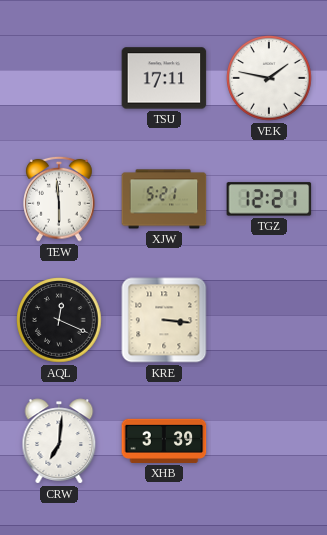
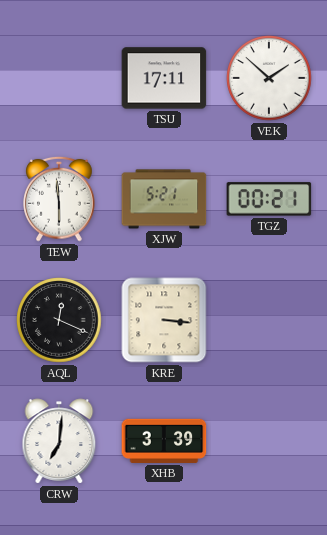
VEK: 1:47 -> 1:52
TGZ: 12:21 -> 00:21
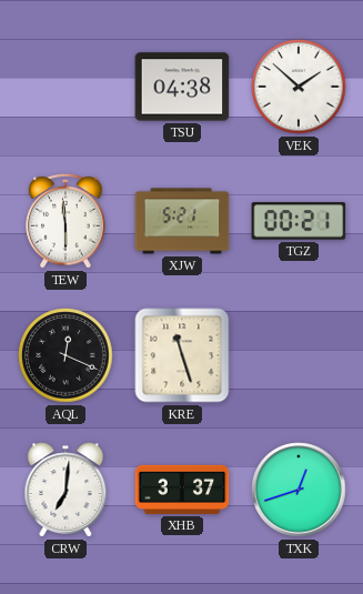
TSU: 17:11 -> 04:38
KRE: 3:16 -> 11:27
XHB: 3:39 -> 3:37
TXK: none -> 12:42
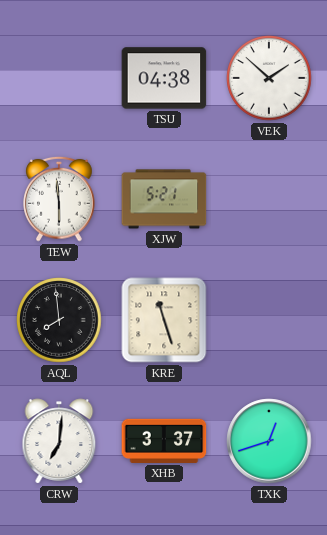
TGZ: 00:21 -> none
AQL: 12:19 -> 7:59
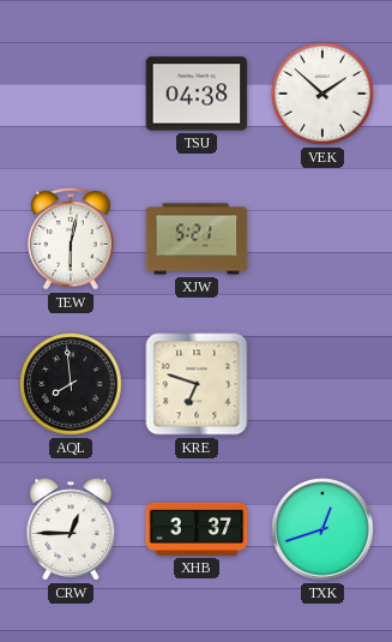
TEW: 5:59 -> 6:02
KRE: 11:27 -> 6:48
CRW: 7:01 -> 12:45
